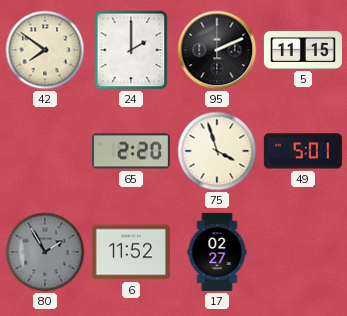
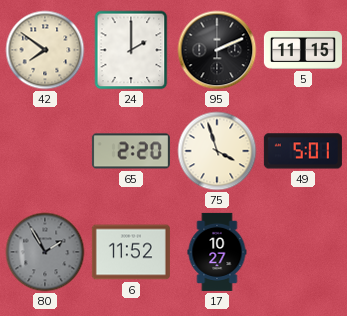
17: 02:27 -> 10:27
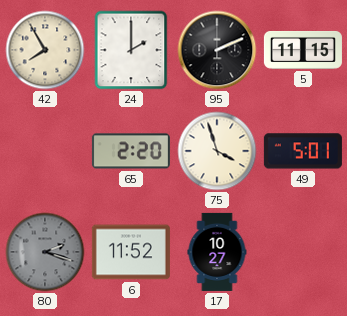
42: 7:51 -> 7:55
80: 1:55 -> 2:18
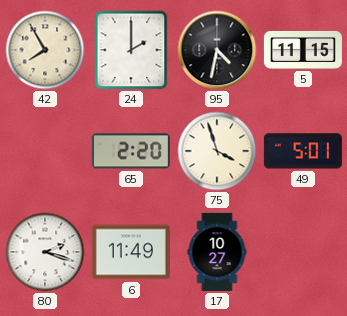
95: 2:11 -> 4:32
80 dial: grey -> white
6: 11:52 -> 11:49
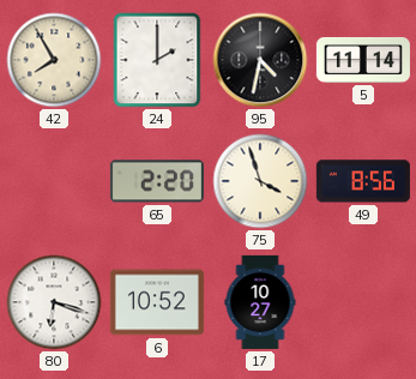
5: 11:15 -> 11:14
49: 5:01 -> 8:56
80: 2:18 -> 6:18
6: 11:49 -> 10:52
